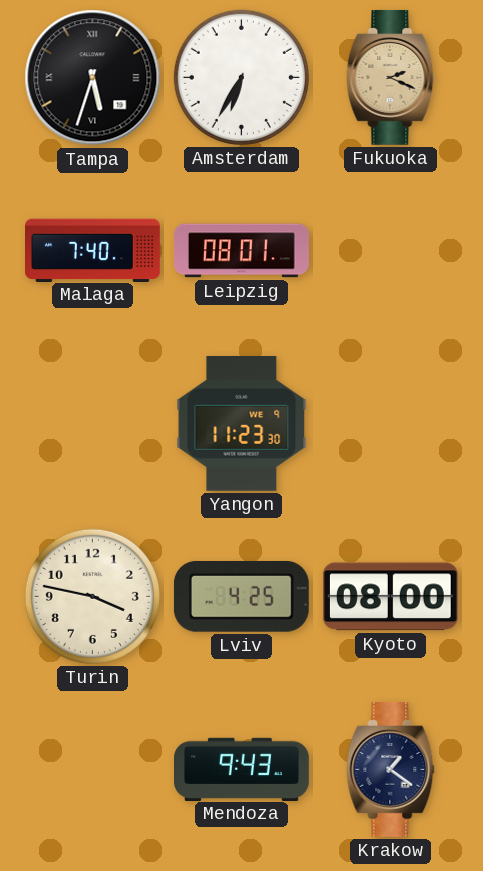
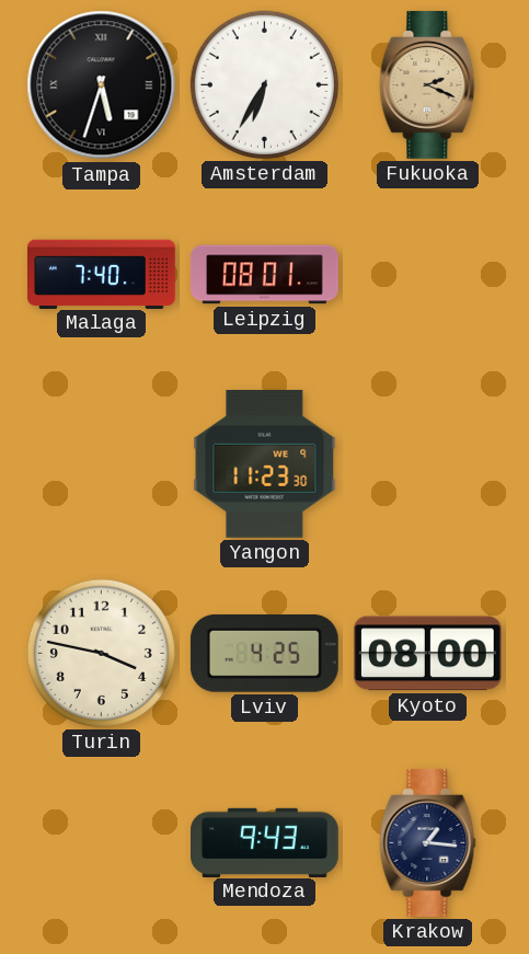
Krakow: 1:21 -> 1:16
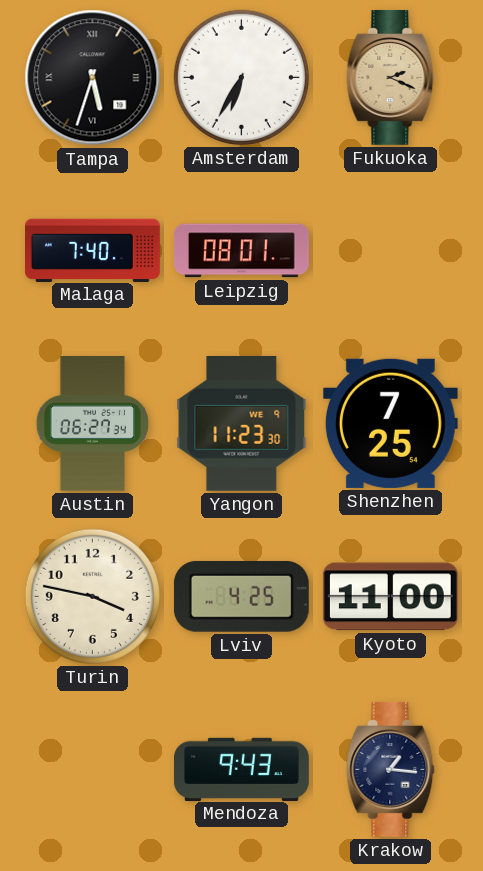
Austin: none -> 06:27
Shenzhen: none -> 7:25
Kyoto: 08:00 -> 11:00
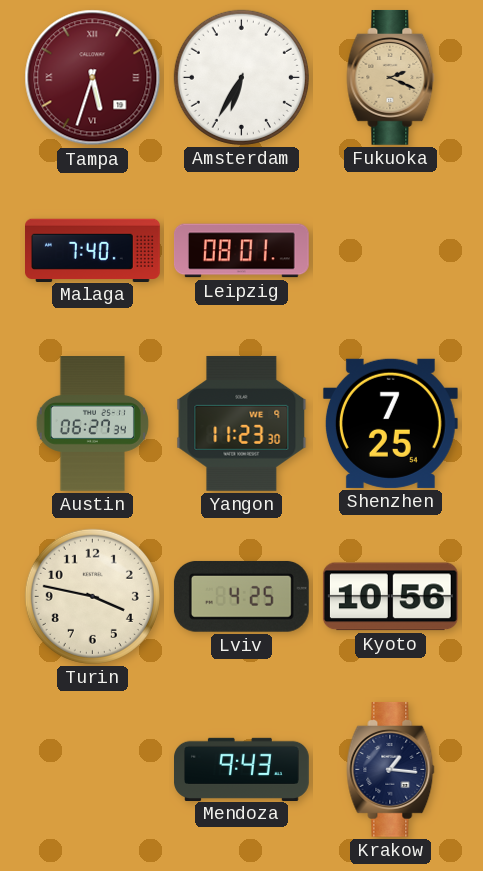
Tampa dial: black -> burgundy
Kyoto: 11:00 -> 10:56
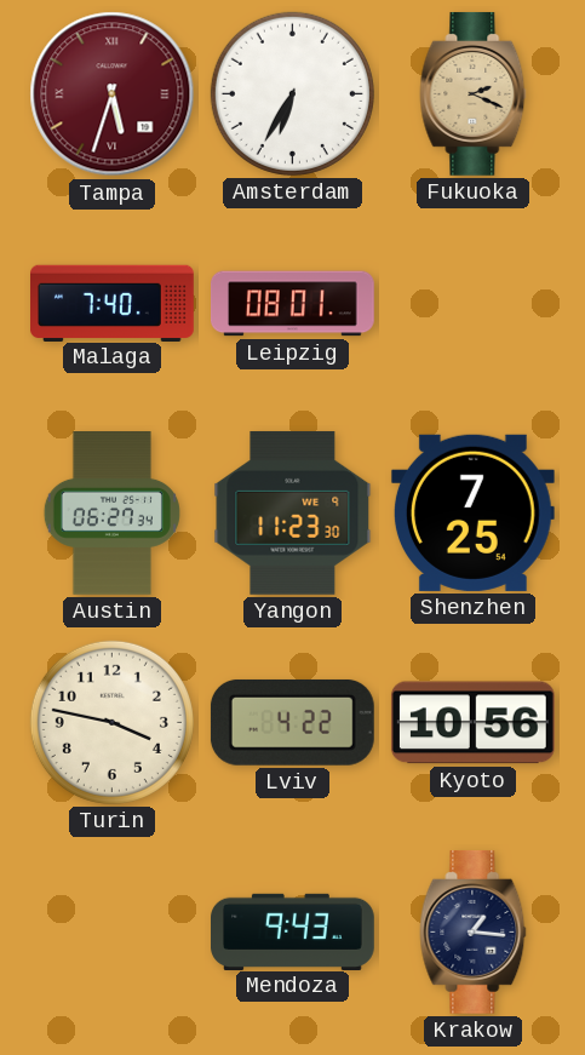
Lviv: 4:25 -> 4:22
